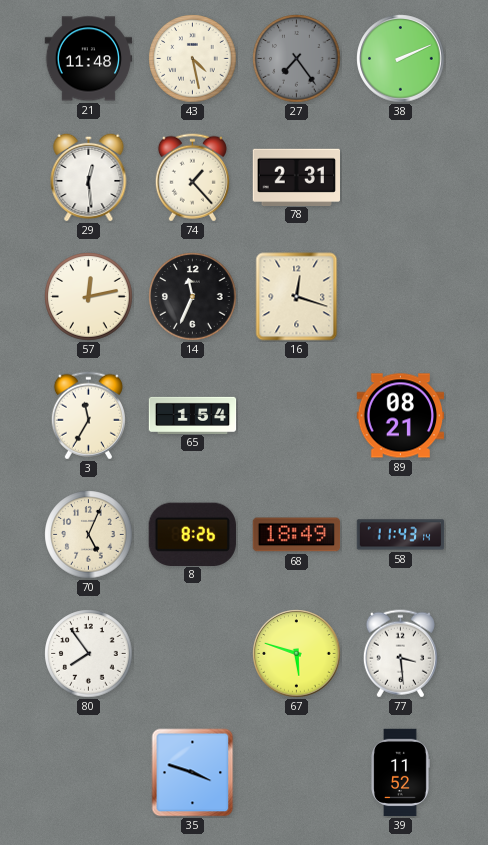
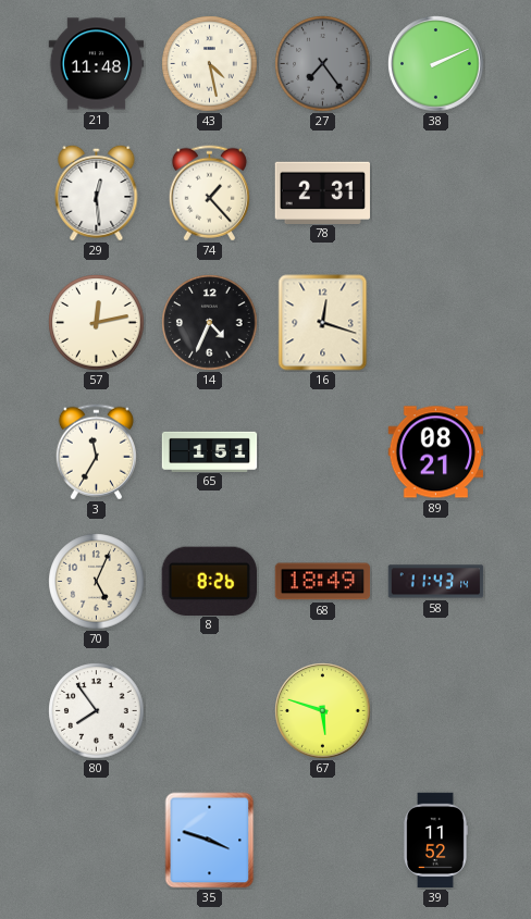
14: 11:34 -> 4:34
65: 1:54 -> 1:51
77: 3:29 -> none
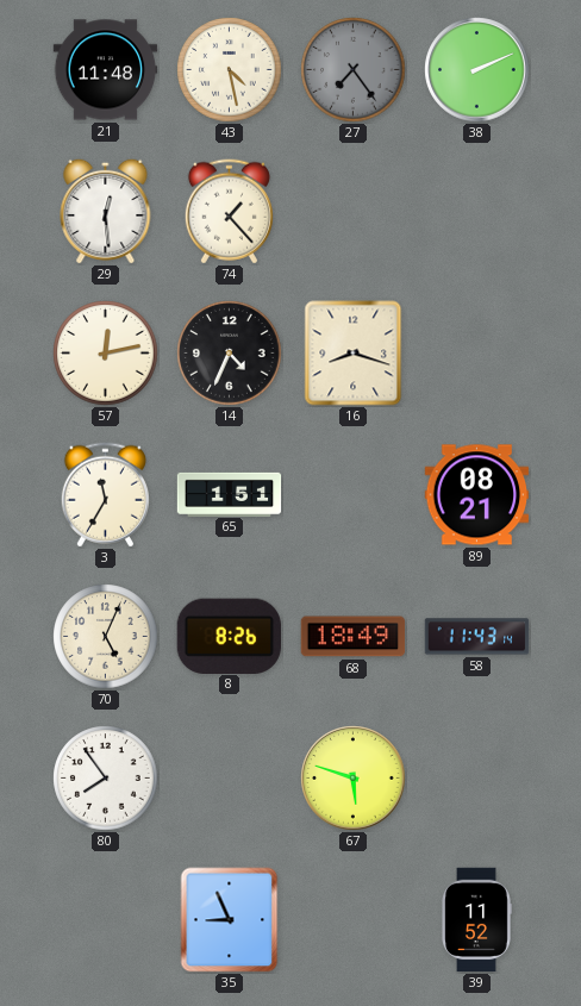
78: 2:31 -> none
16: 12:18 -> 8:18
35: 3:48 -> 8:56
